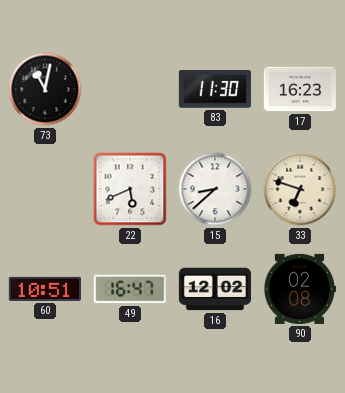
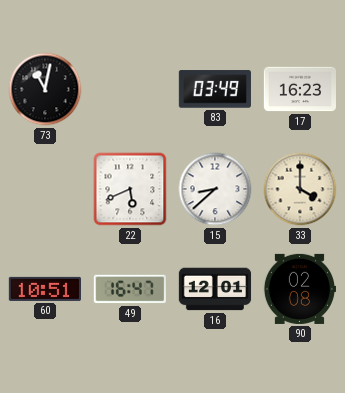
83: 11:30 -> 03:49
33: 6:48 -> 4:00
16: 12:02 -> 12:01
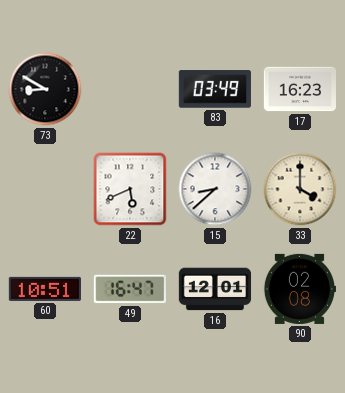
73: 11:02 -> 8:50
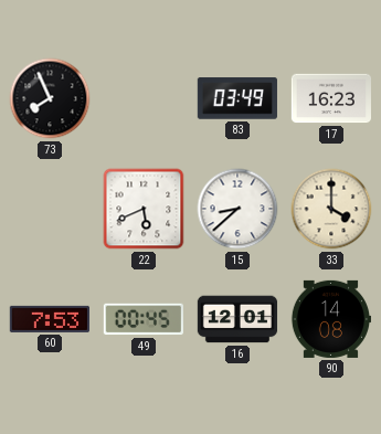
73: 8:50 -> 7:56
60: 10:51 -> 7:53
49: 16:47 -> 00:45
90: 02:08 -> 14:08
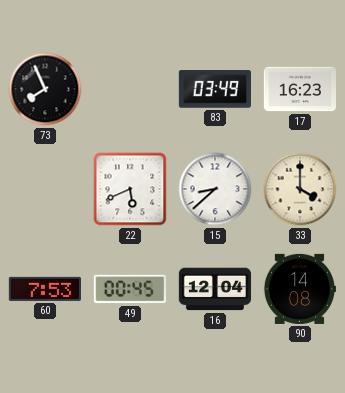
16: 12:01 -> 12:04
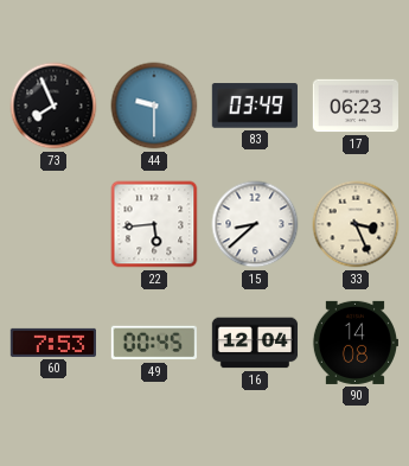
44: none -> 9:30
17: 16:23 -> 06:23
22: 5:41 -> 5:44
33: 4:00 -> 3:26
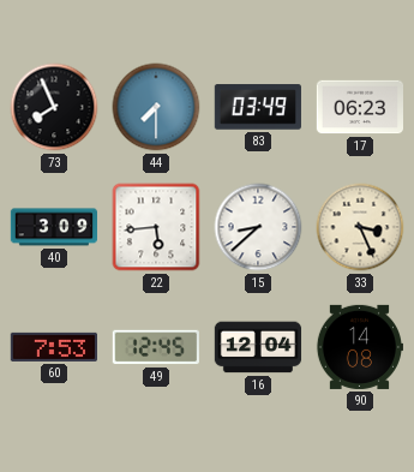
44: 9:30 -> 7:30
40: none -> 3:09
49: 00:45 -> 12:45
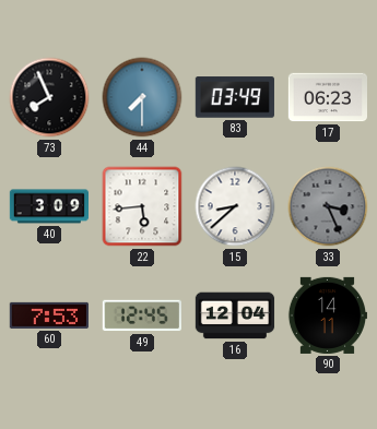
33 dial: cream -> grey
90: 14:08 -> 14:11
